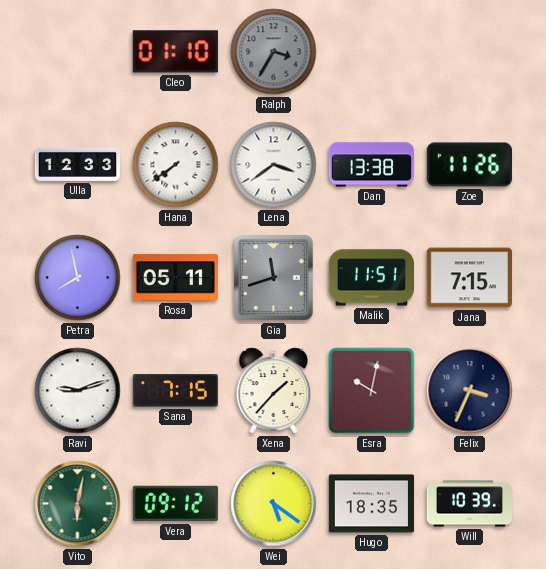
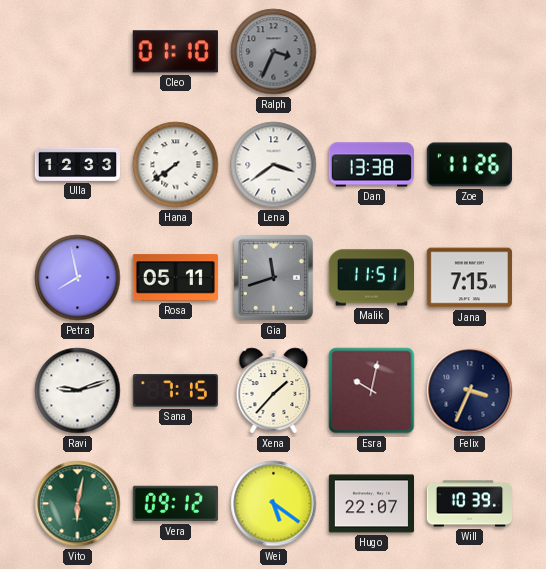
Ralph: 3:35 -> 3:34
Hugo: 18:35 -> 22:07
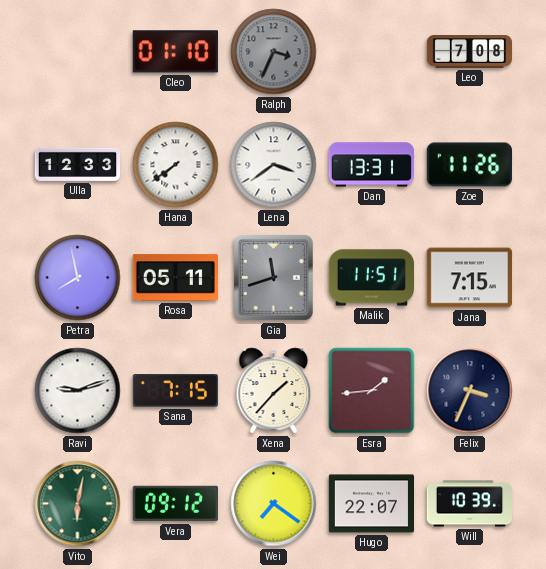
Leo: none -> 7:08
Dan: 13:38 -> 13:31
Esra: 10:02 -> 1:44
Wei: 5:21 -> 7:21
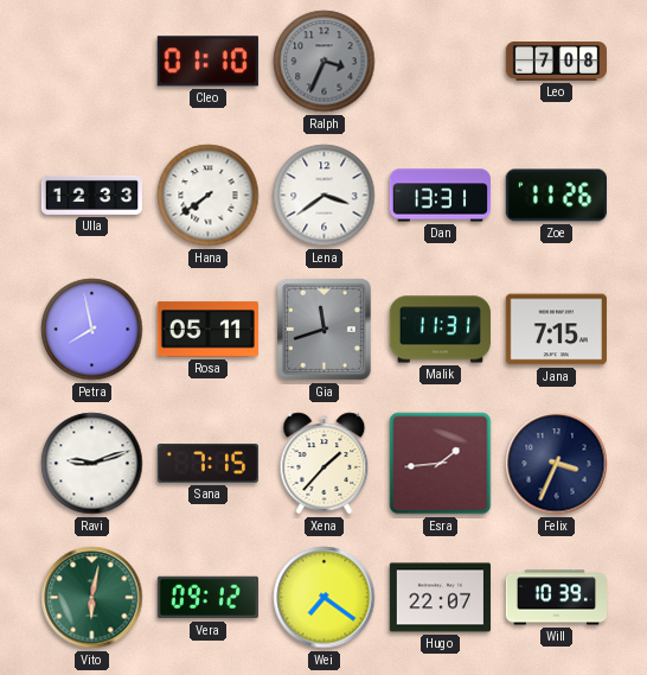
Malik: 11:51 -> 11:31
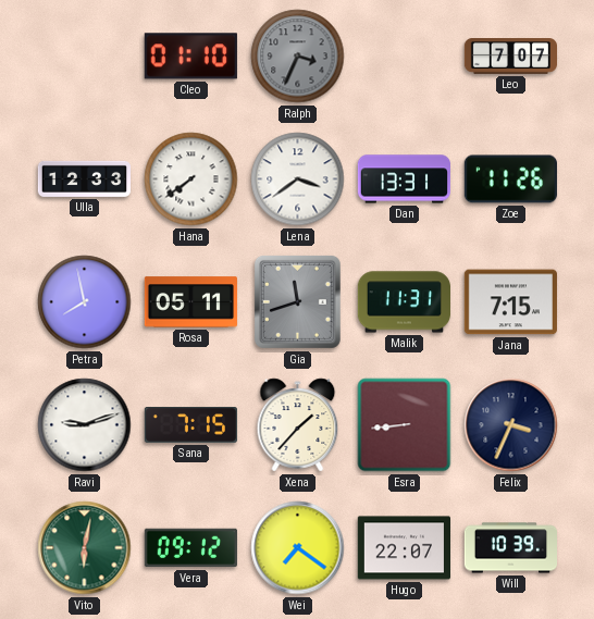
Leo: 7:08 -> 7:07
Esra: 1:44 -> 8:44
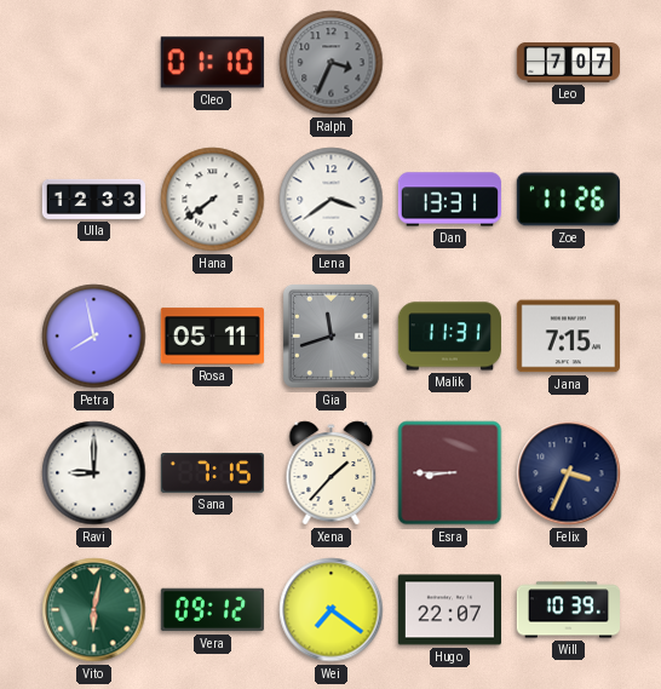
Ravi: 9:12 -> 9:00
Esra: 8:44 -> 8:45
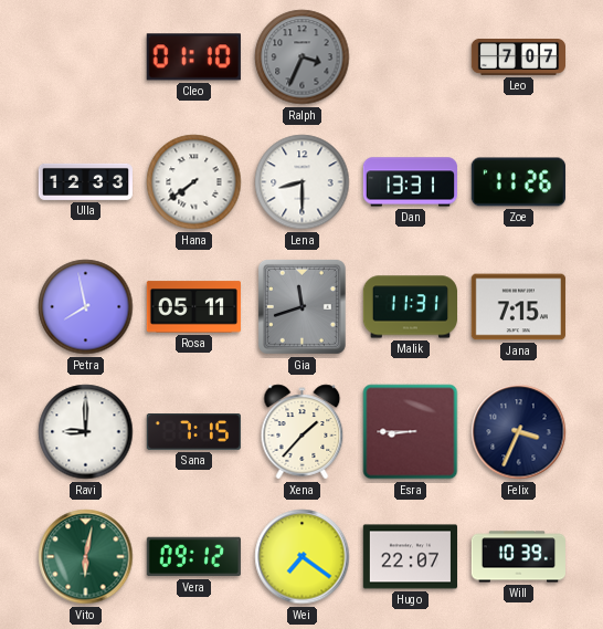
Lena: 3:39 -> 8:30
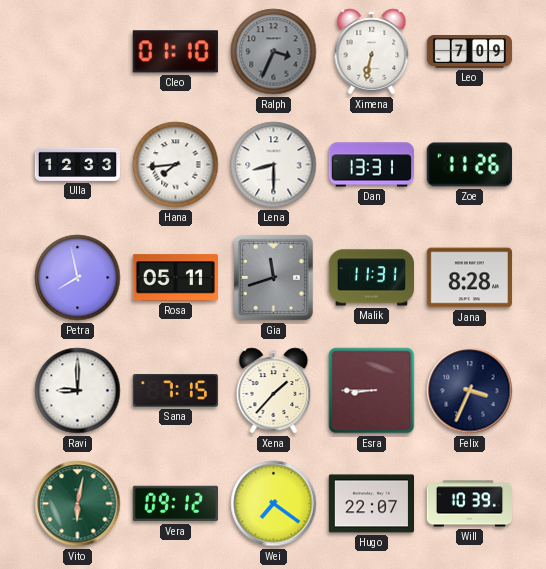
Ximena: none -> 6:32
Leo: 7:07 -> 7:09
Hana: 7:39 -> 7:44
Jana: 7:15 -> 8:28
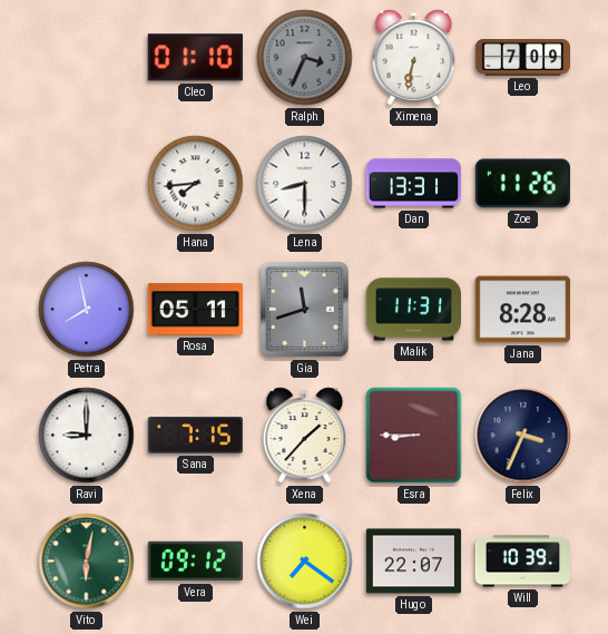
Ulla: 12:33 -> none
